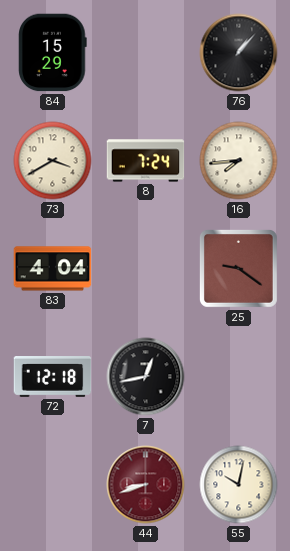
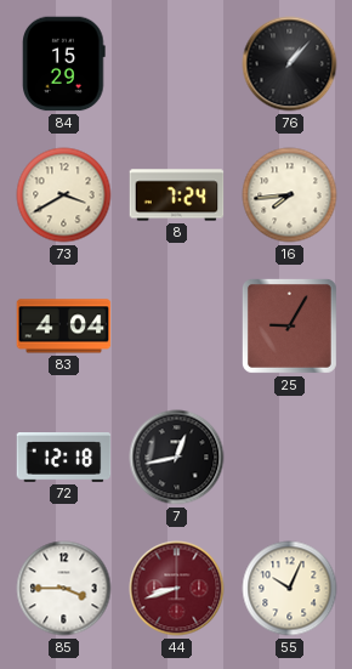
25: 9:21 -> 9:05
85: none -> 3:45
55: 10:02 -> 10:04
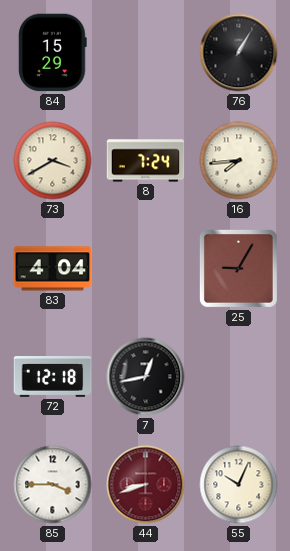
76: 1:07 -> 1:05
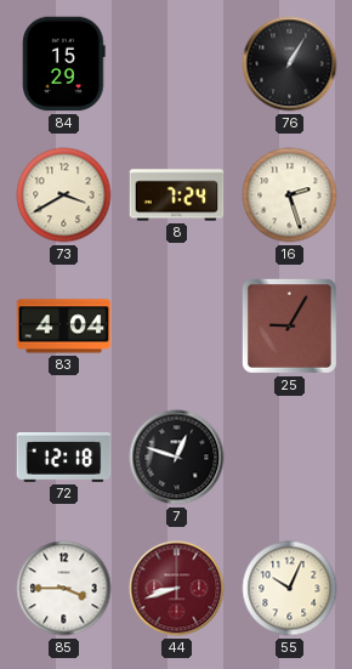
16: 7:44 -> 2:27
7: 12:43 -> 12:48
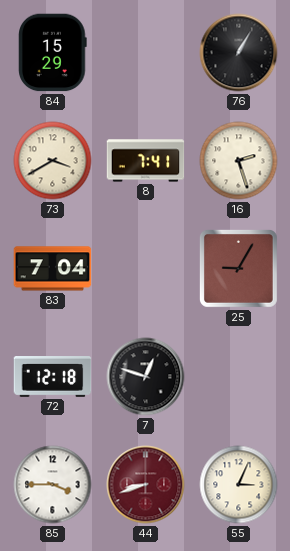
8: 7:24 -> 7:41
83: 4:04 -> 7:04
55: 10:04 -> 3:04
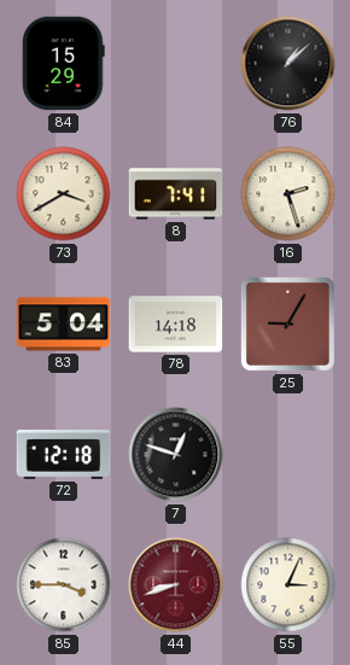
76: 1:05 -> 1:08
83: 7:04 -> 5:04
78: none -> 14:18
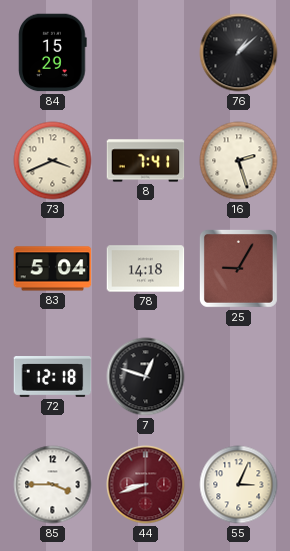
73: 3:40 -> 3:41
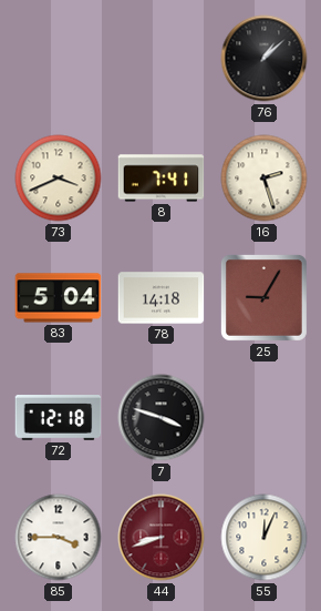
84: 15:29 -> none
7: 12:48 -> 3:48
55: 3:04 -> 12:04
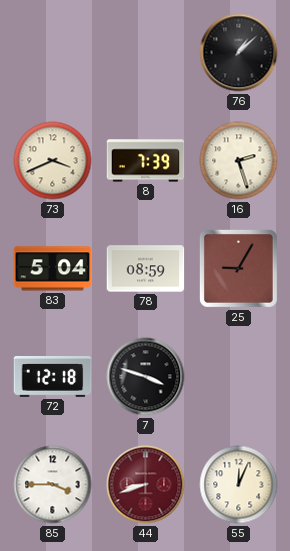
8: 7:41 -> 7:39
78: 14:18 -> 08:59
